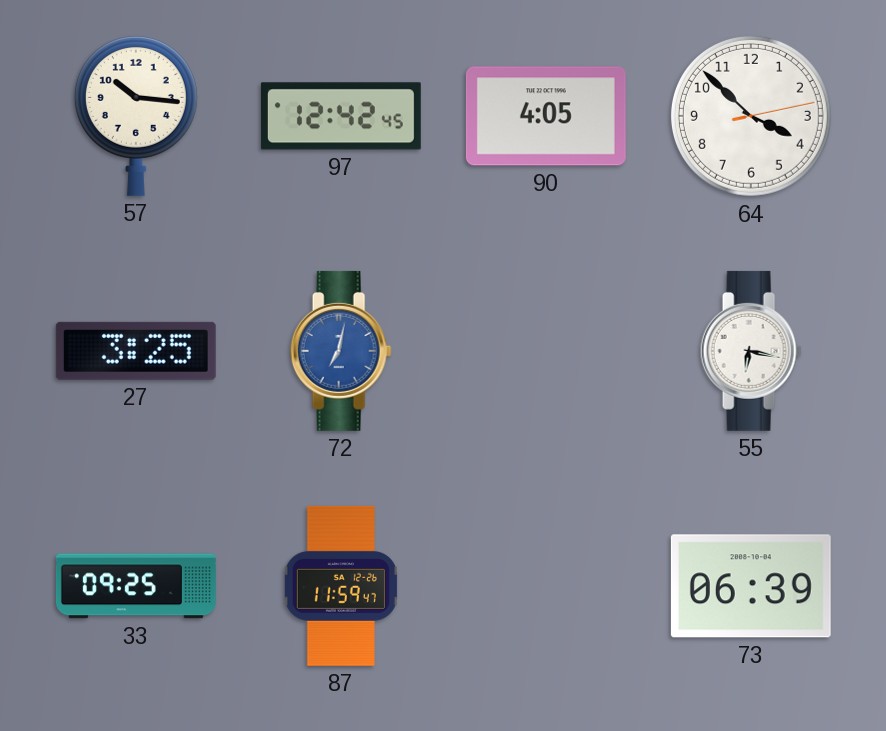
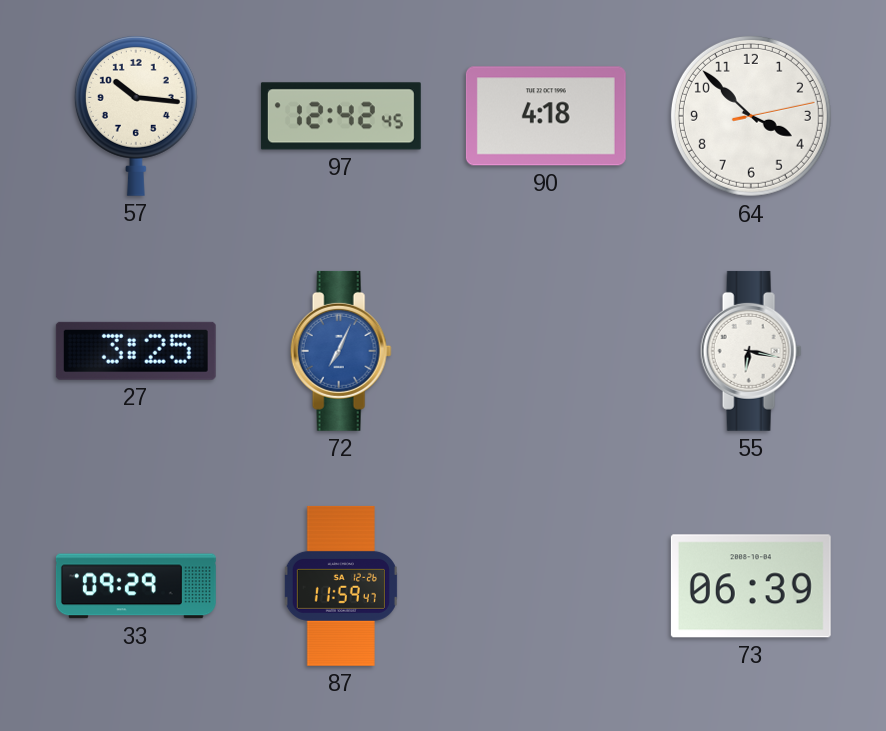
90: 4:05 -> 4:18
72: 7:02 -> 7:04
33: 09:25 -> 09:29
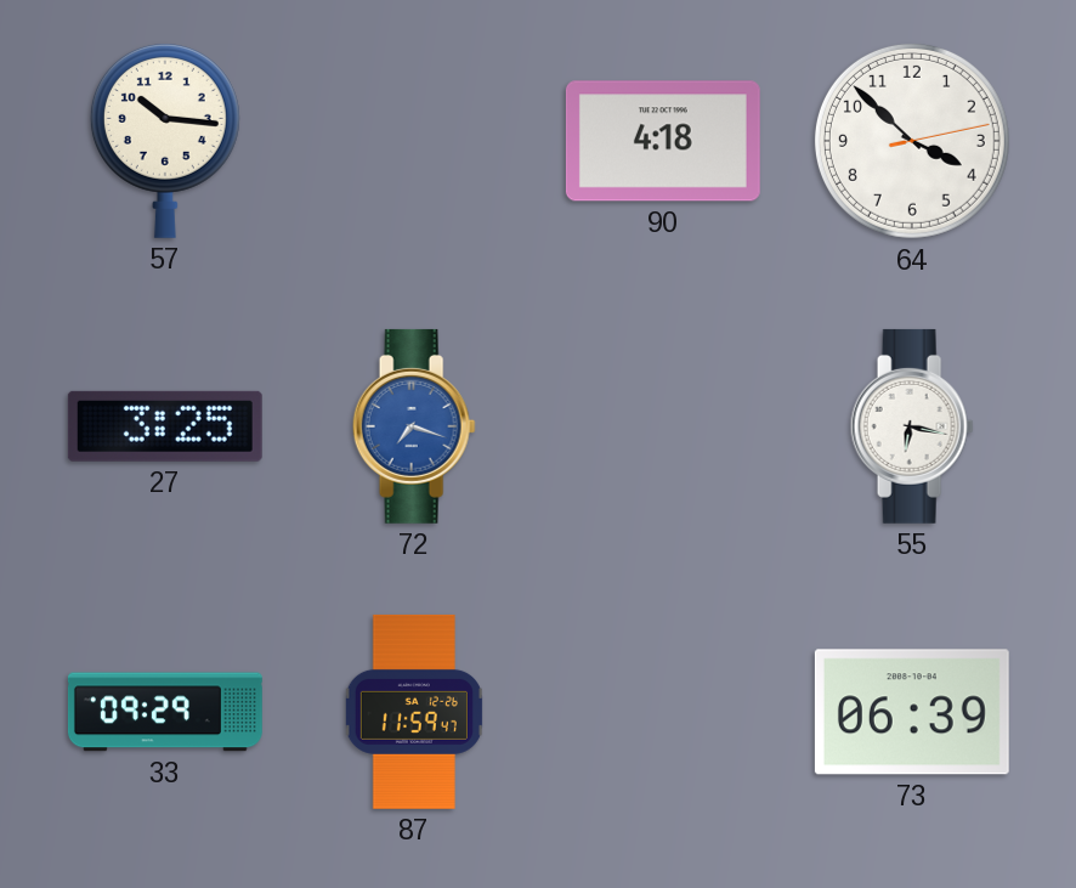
97: 12:42 -> none
72: 7:04 -> 7:18
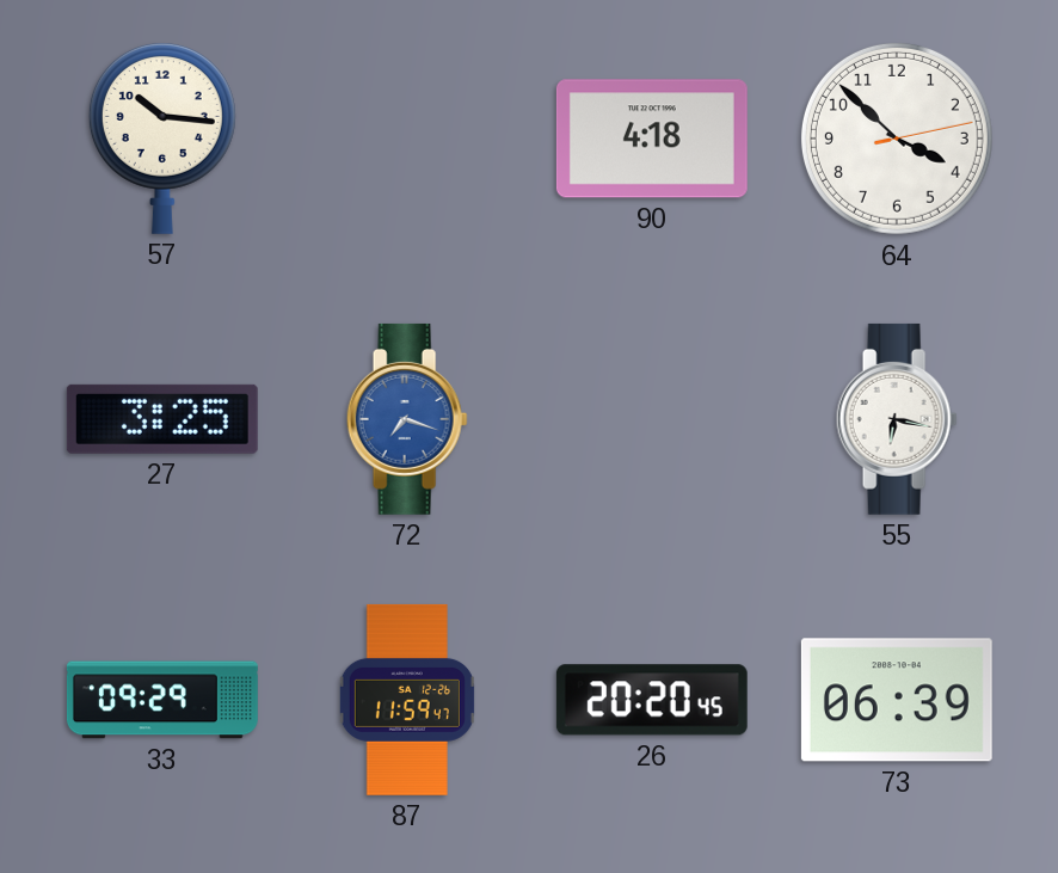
26: none -> 20:20
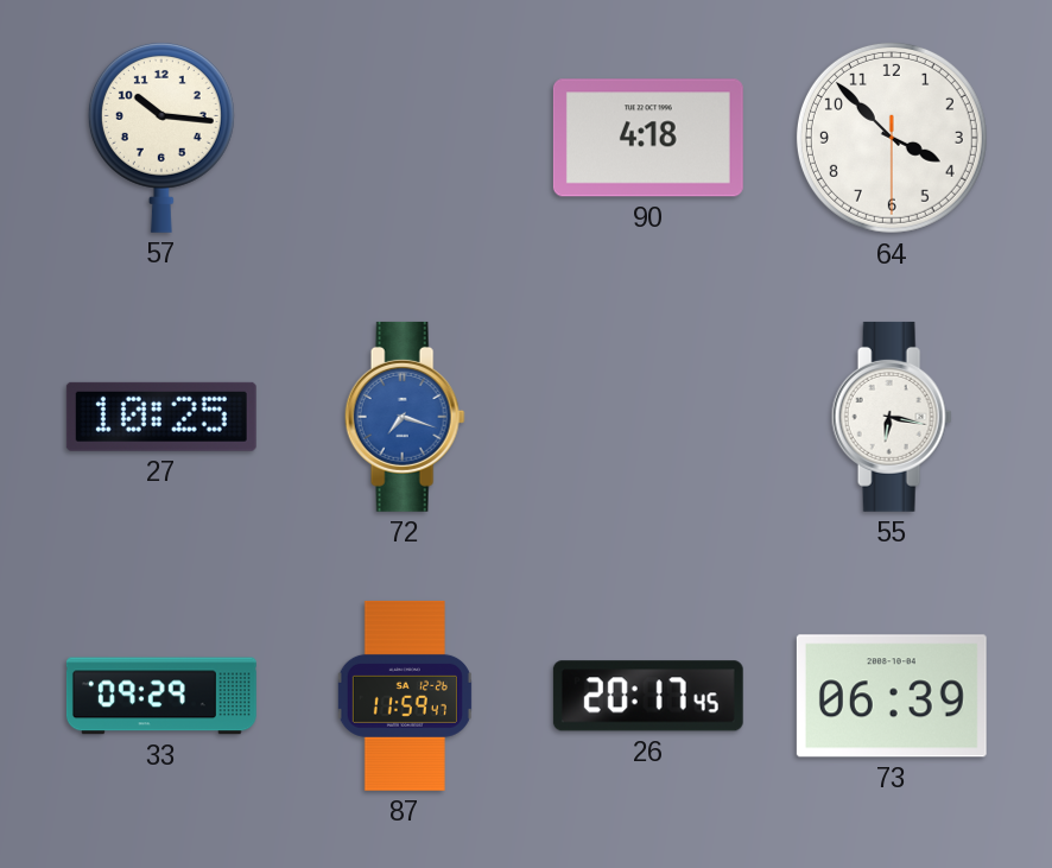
64: 3:52:13 -> 3:52:30
27: 3:25 -> 10:25
26: 20:20 -> 20:17
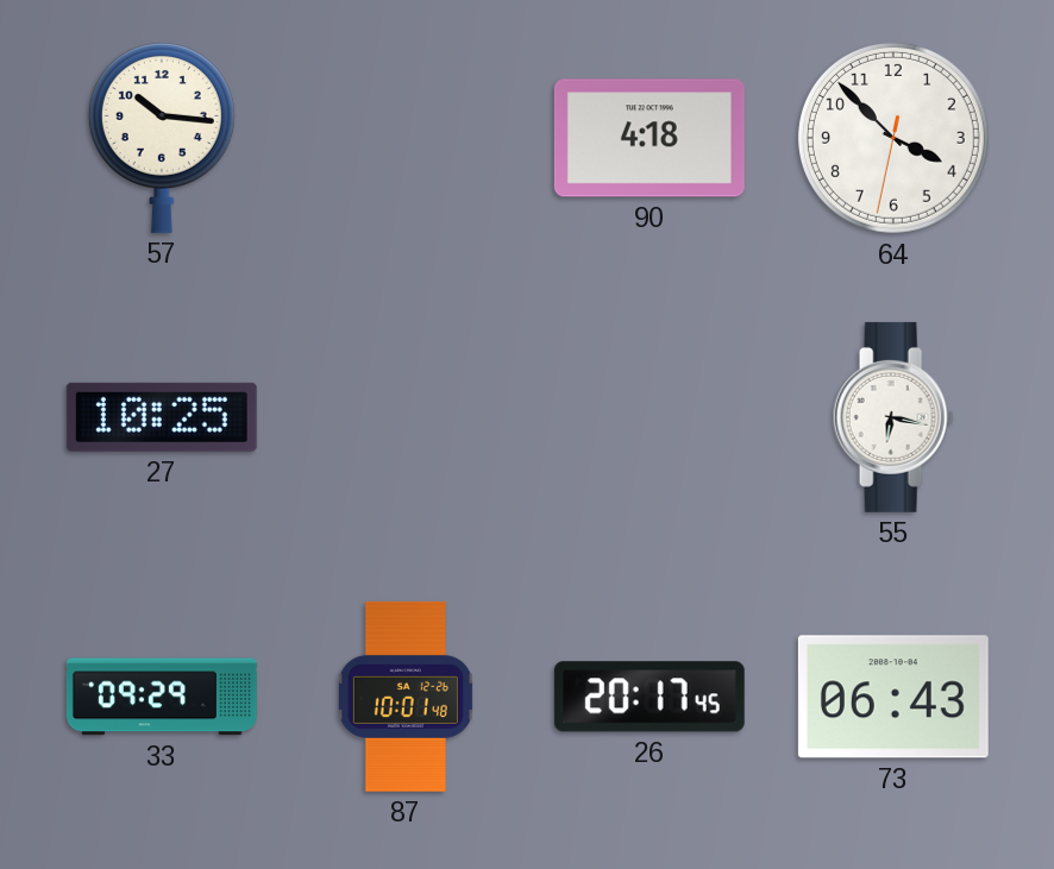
64: 3:52:30 -> 3:52:32
72: 7:18 -> none
87: 11:59 -> 10:01
73: 06:39 -> 06:43
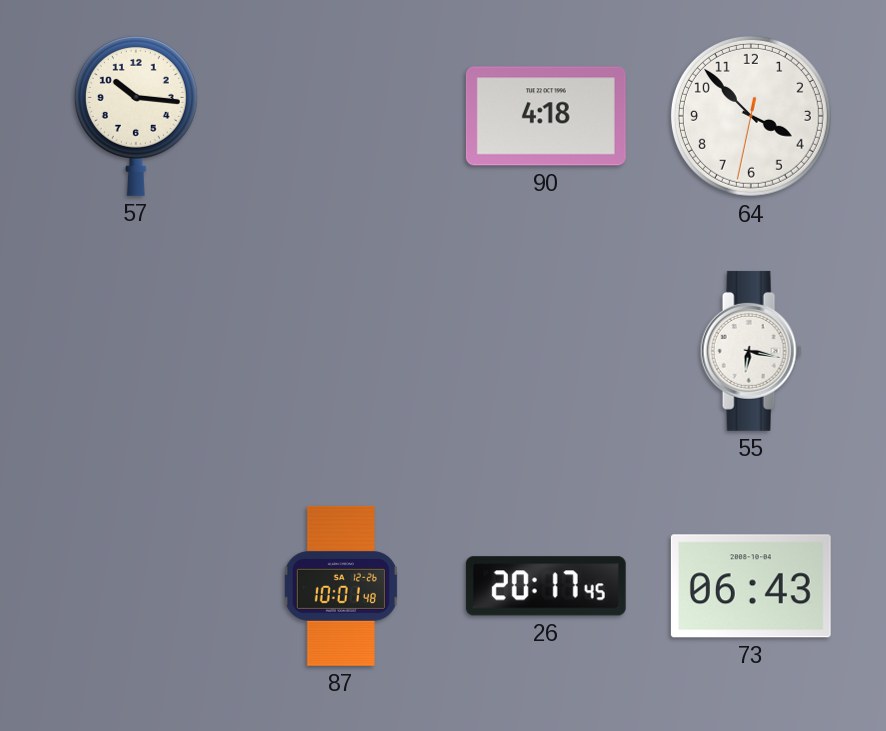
27: 10:25 -> none
33: 09:29 -> none
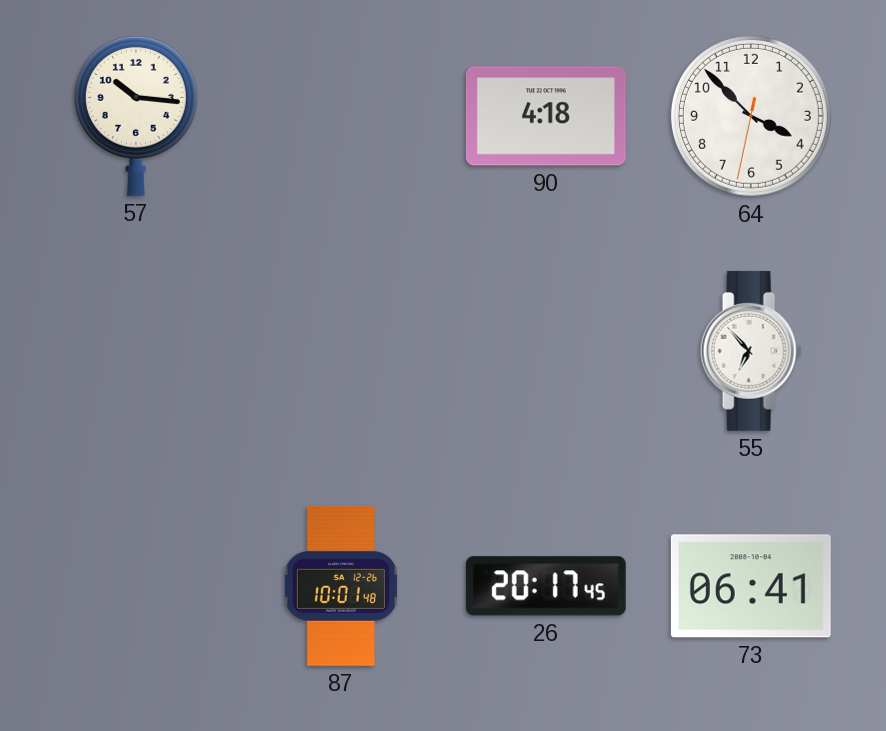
55: 6:17 -> 6:53
73: 06:43 -> 06:41
